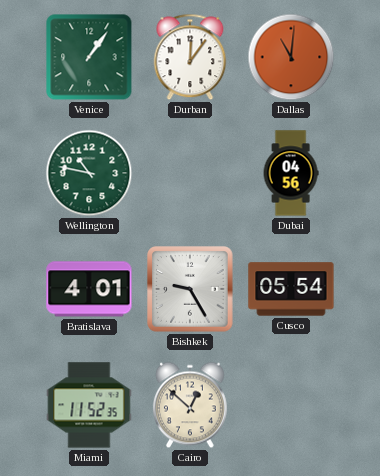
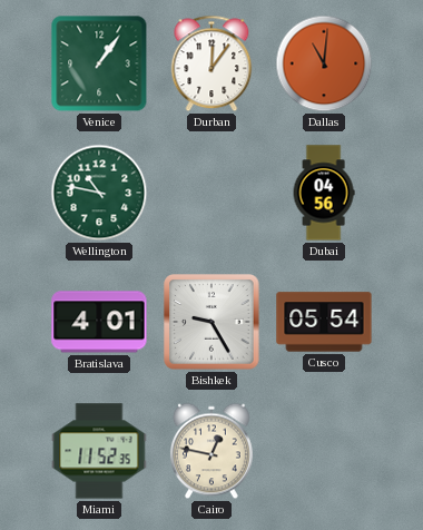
Cairo: 12:52 -> 12:47
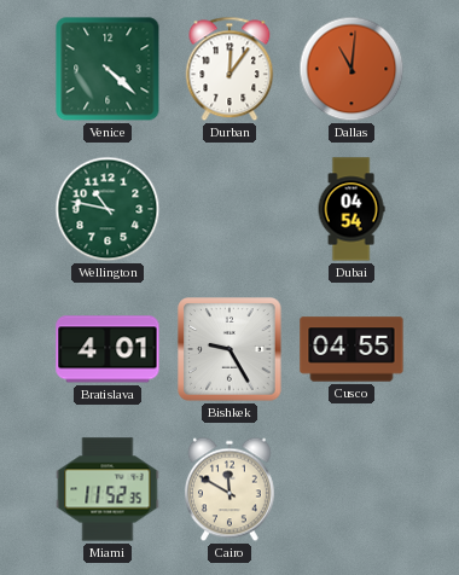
Venice: 1:06 -> 4:22
Dubai: 04:56 -> 04:54
Cusco: 05:54 -> 04:55
Cairo: 12:47 -> 11:50
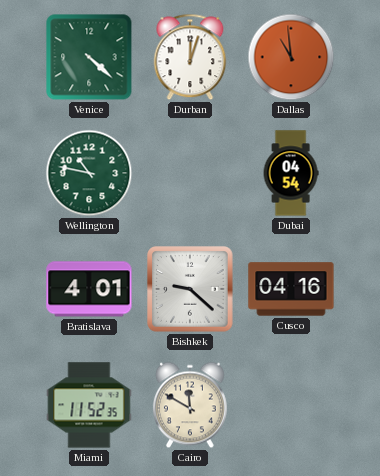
Durban: 12:06 -> 12:03
Dallas: 11:01 -> 10:59
Bishkek: 9:25 -> 9:22
Cusco: 04:55 -> 04:16
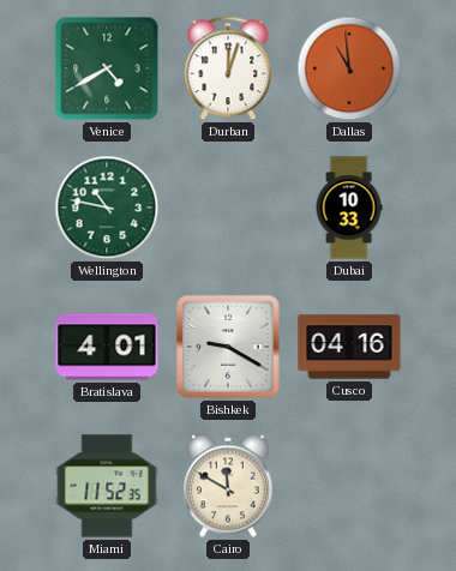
Venice: 4:22 -> 4:40
Dubai: 04:54 -> 10:33
Bishkek: 9:22 -> 9:20
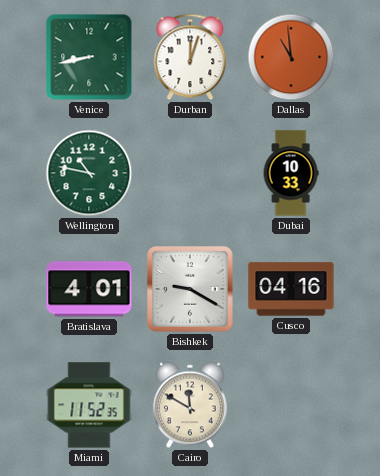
Venice: 4:40 -> 8:43
